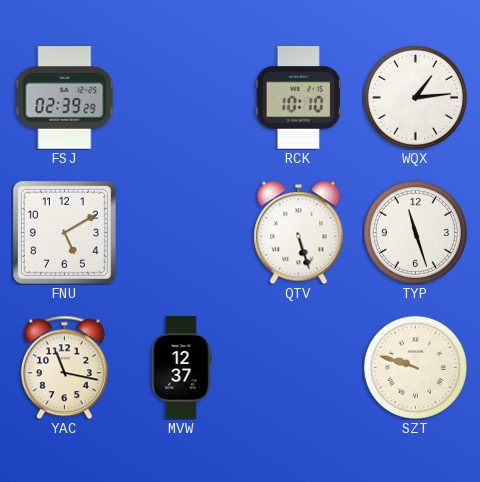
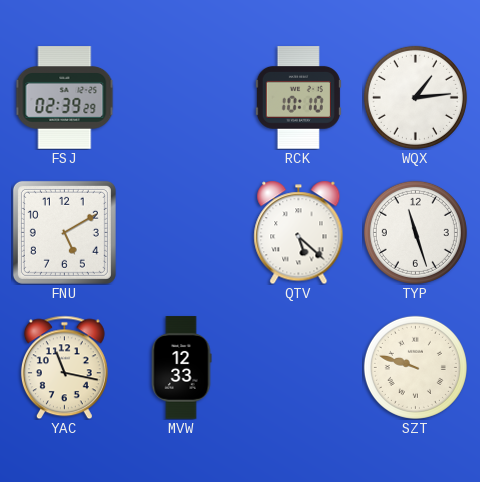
QTV: 5:27 -> 5:22
MVW: 12:37 -> 12:33
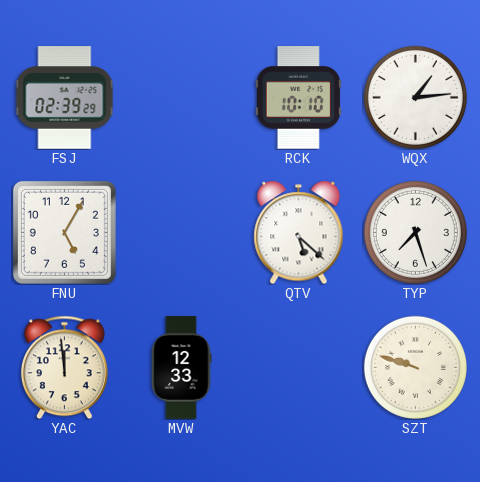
FNU: 5:10 -> 5:05
TYP: 11:27 -> 7:27
YAC: 11:17 -> 11:59
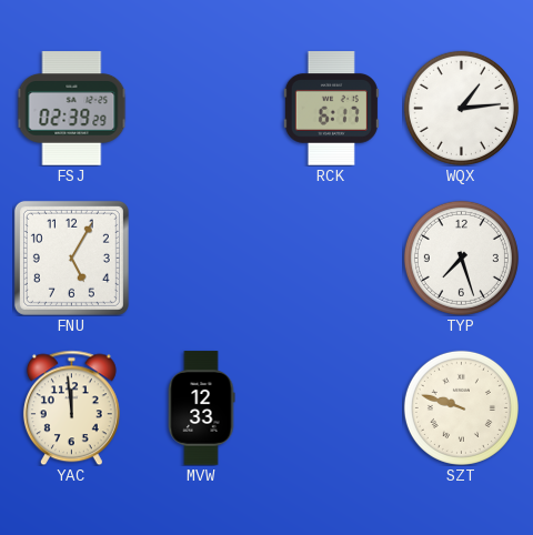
RCK: 10:10 -> 6:17
QTV: 5:22 -> none
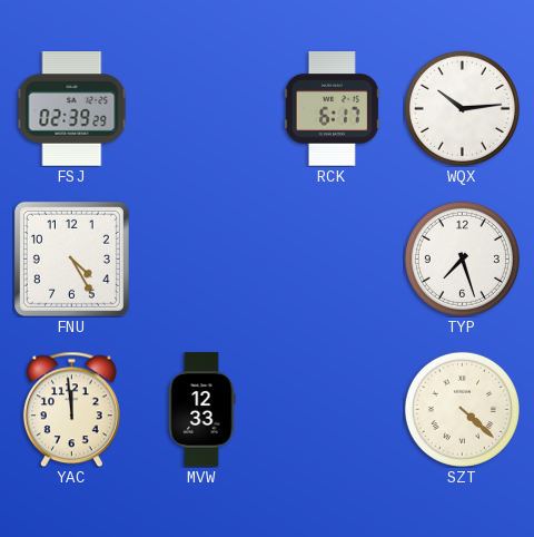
WQX: 1:14 -> 10:14
FNU: 5:05 -> 4:25
SZT: 9:48 -> 4:22
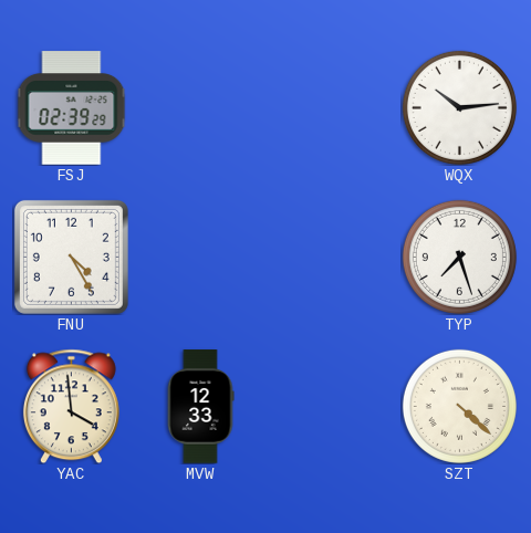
RCK: 6:17 -> none
YAC: 11:59 -> 3:59
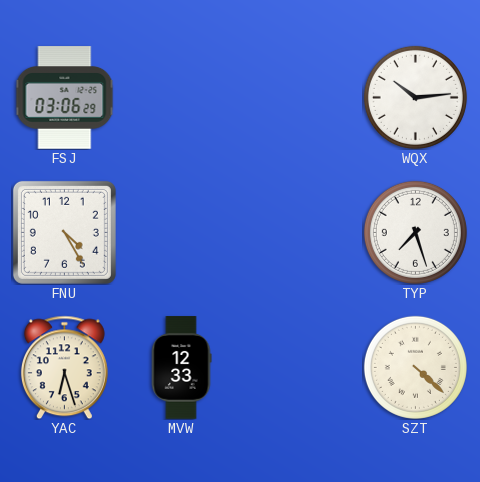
FSJ: 02:39 -> 03:06
YAC: 3:59 -> 6:27
